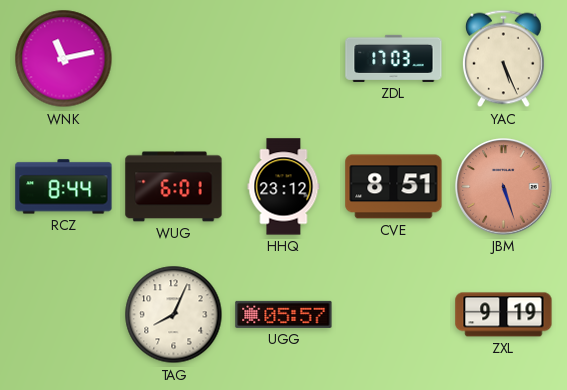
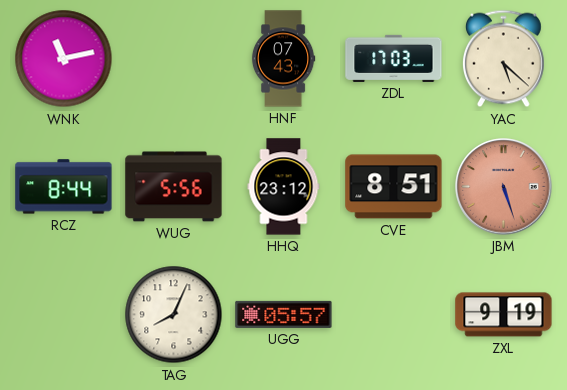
HNF: none -> 07:43
YAC: 5:26 -> 5:22
WUG: 6:01 -> 5:56
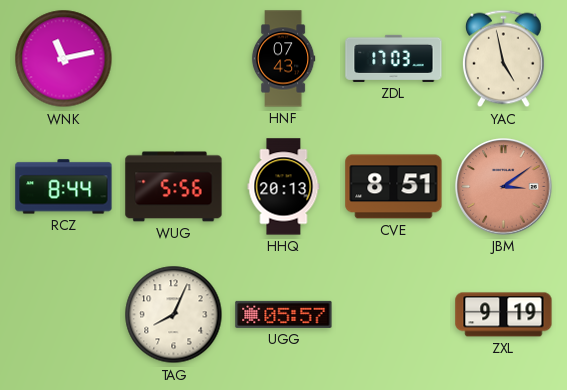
YAC: 5:22 -> 4:58
HHQ: 23:12 -> 20:13
JBM: 5:27 -> 3:09
